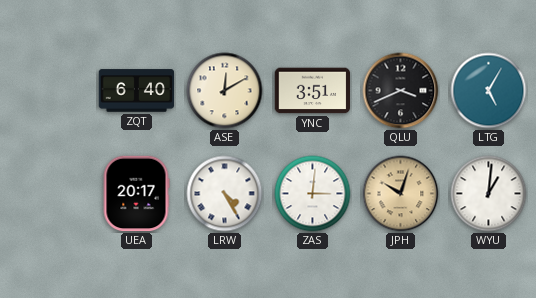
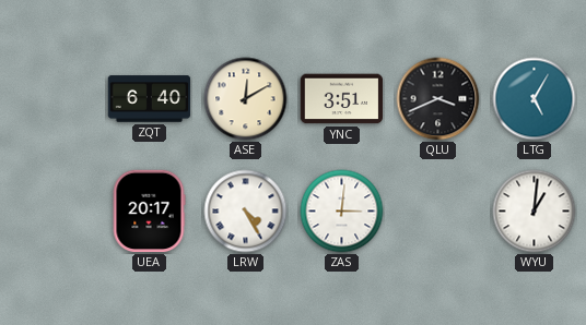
JPH: 10:03 -> none
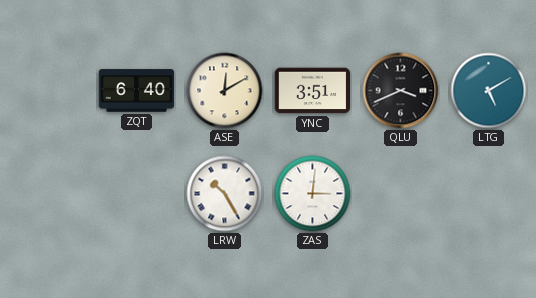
LTG: 5:05 -> 5:10
UEA: 20:17 -> none
LRW: 4:25 -> 10:25
WYU: 1:01 -> none
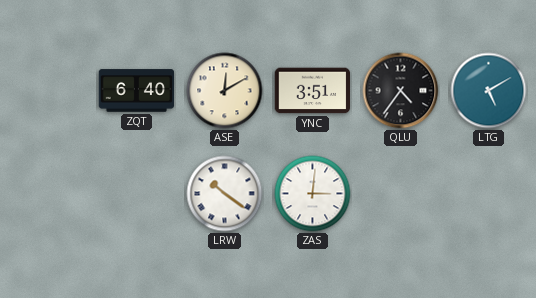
QLU: 3:41 -> 4:36
LRW: 10:25 -> 10:21
